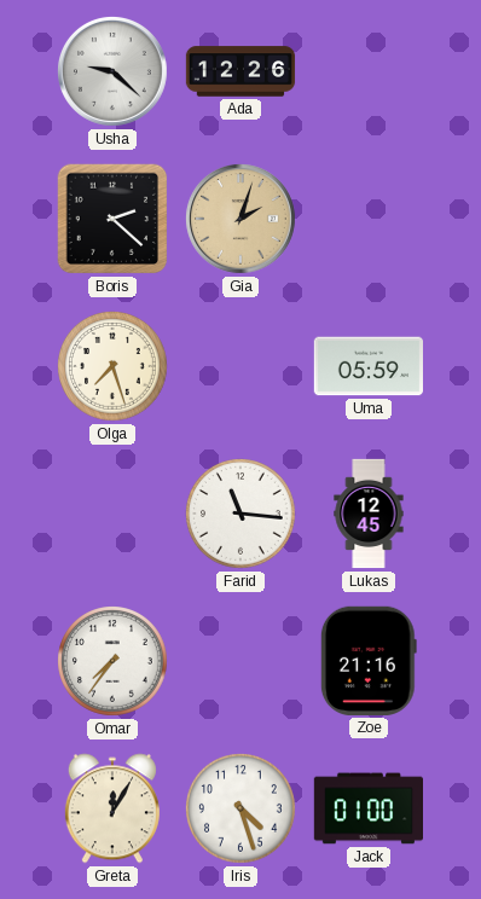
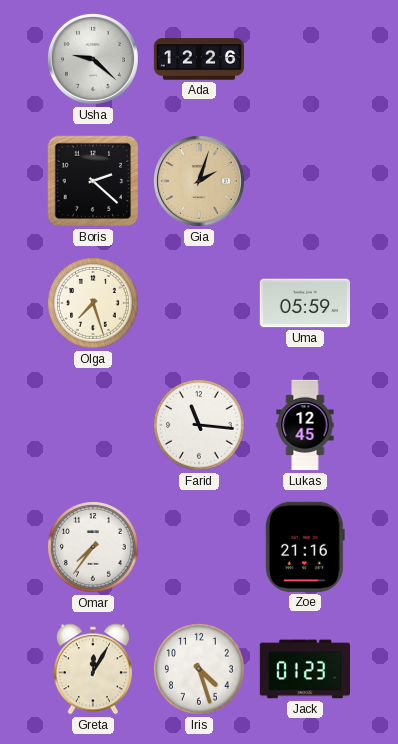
Jack: 01:00 -> 01:23
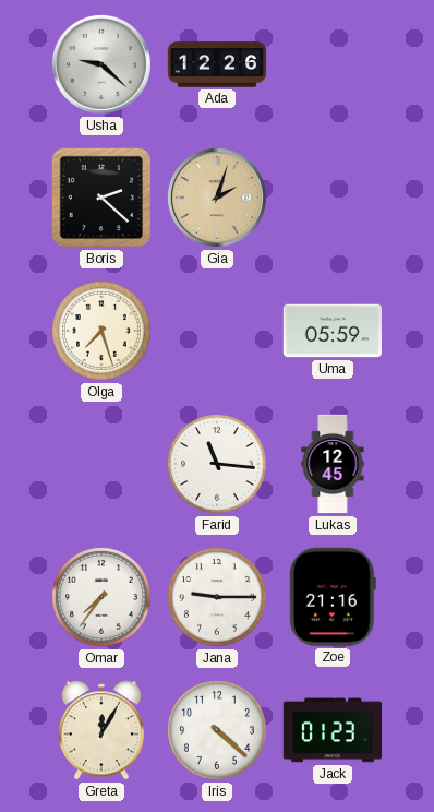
Jana: none -> 9:15
Iris: 4:27 -> 4:22
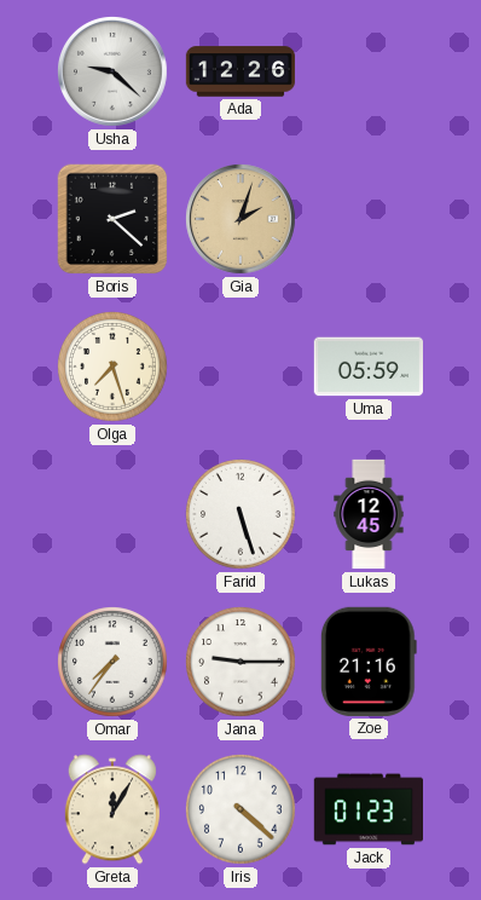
Farid: 11:16 -> 5:27
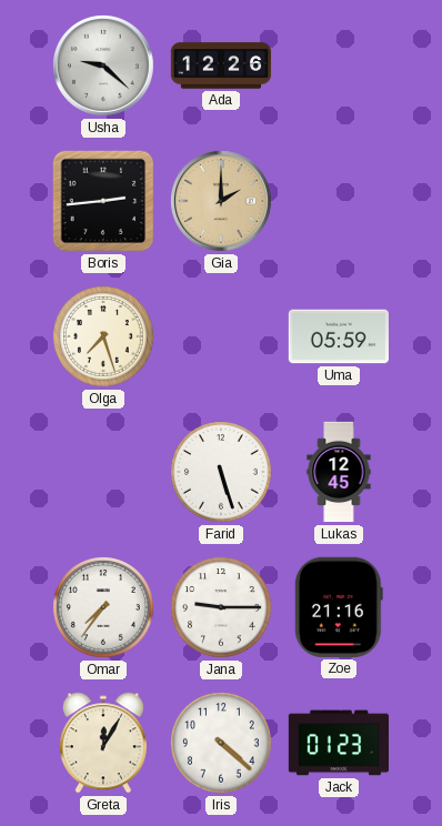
Boris: 2:22 -> 2:44
Gia: 2:03 -> 2:00
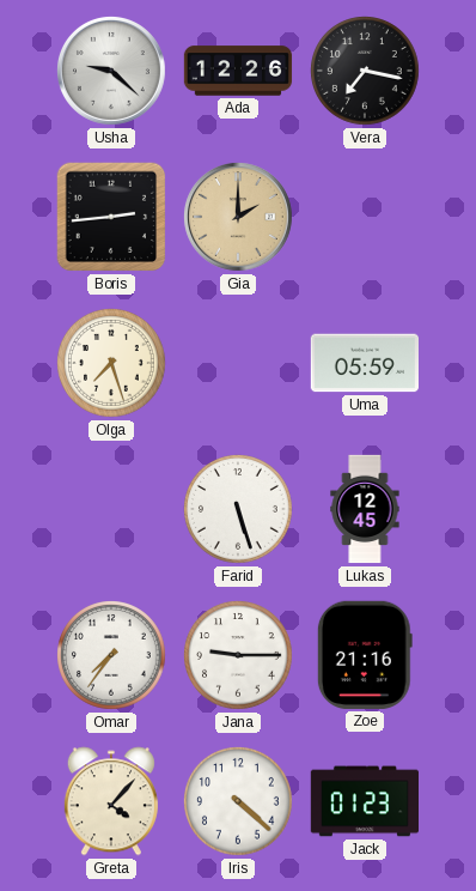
Vera: none -> 7:17
Greta: 12:05 -> 4:07
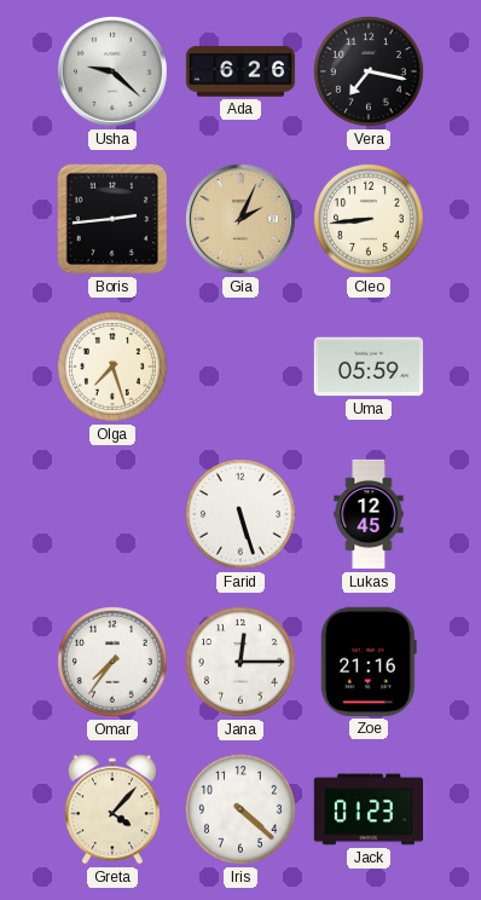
Ada: 12:26 -> 6:26
Gia: 2:00 -> 2:04
Cleo: none -> 8:44
Jana: 9:15 -> 12:15
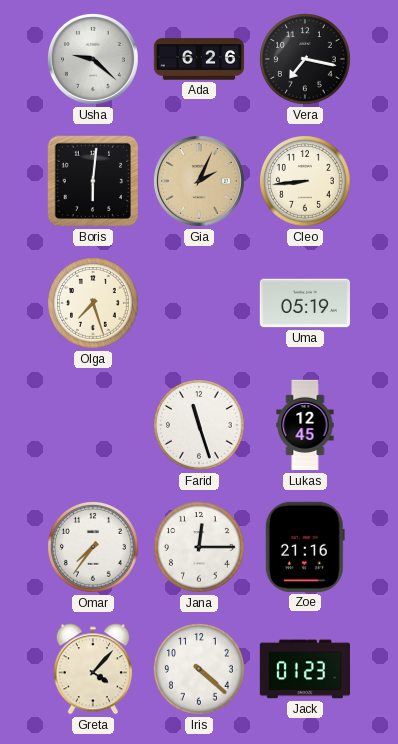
Boris: 2:44 -> 6:01
Uma: 05:59 -> 05:19
Farid: 5:27 -> 11:27
